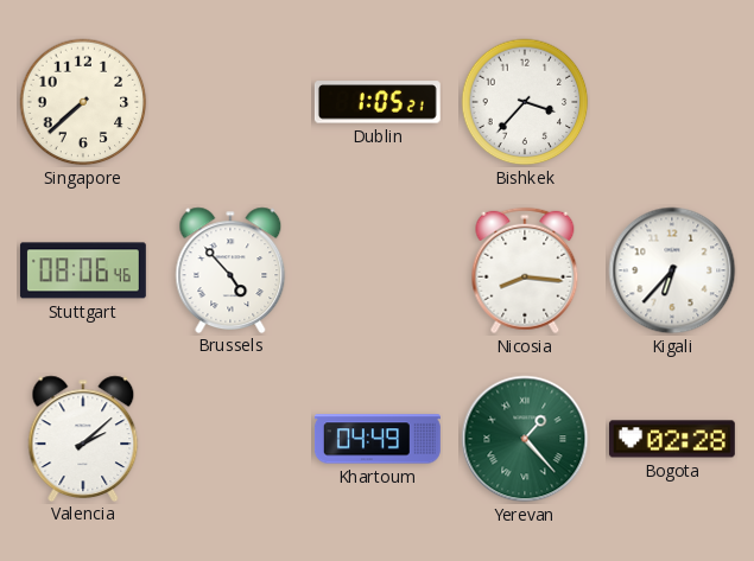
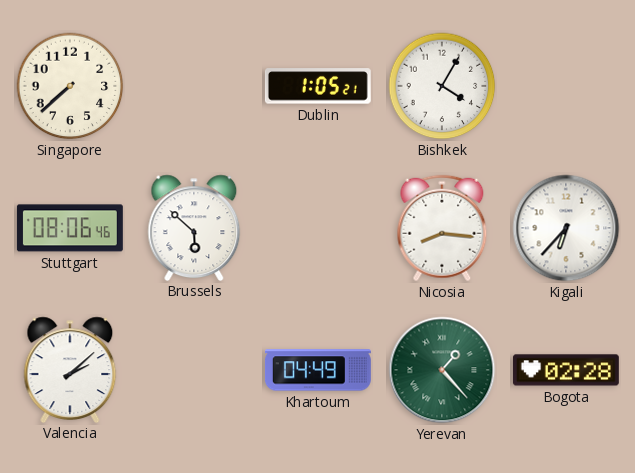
Bishkek: 3:37 -> 4:05
Brussels: 4:53 -> 5:52
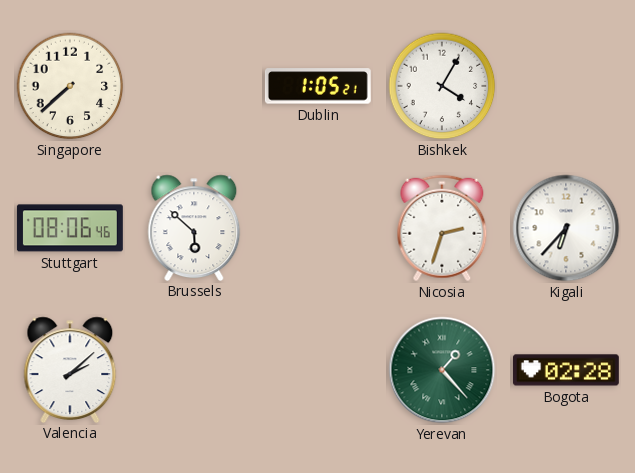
Nicosia: 8:16 -> 2:33
Khartoum: 04:49 -> none
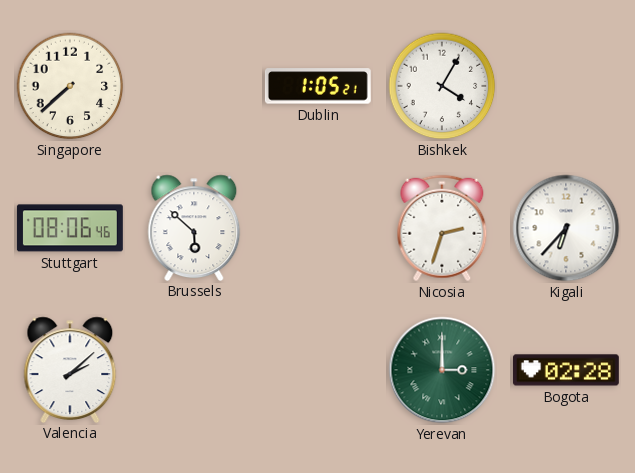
Yerevan: 1:23 -> 3:00
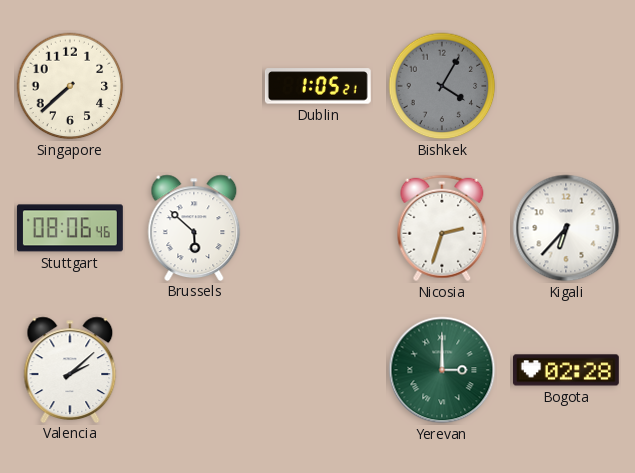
Bishkek dial: white -> grey
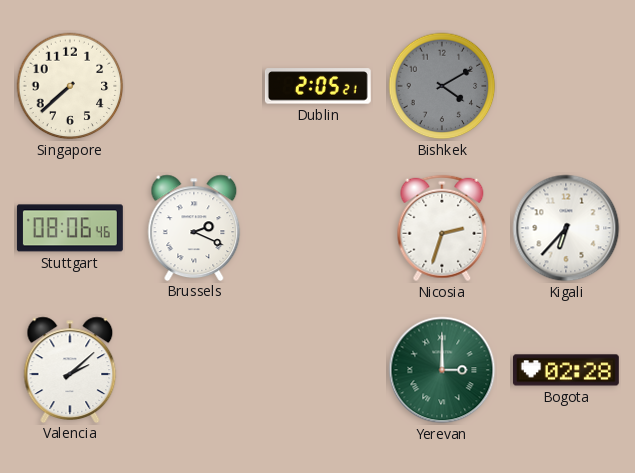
Dublin: 1:05 -> 2:05
Bishkek: 4:05 -> 4:10
Brussels: 5:52 -> 2:19
